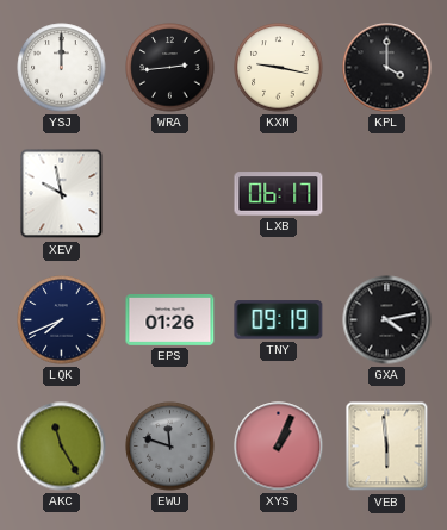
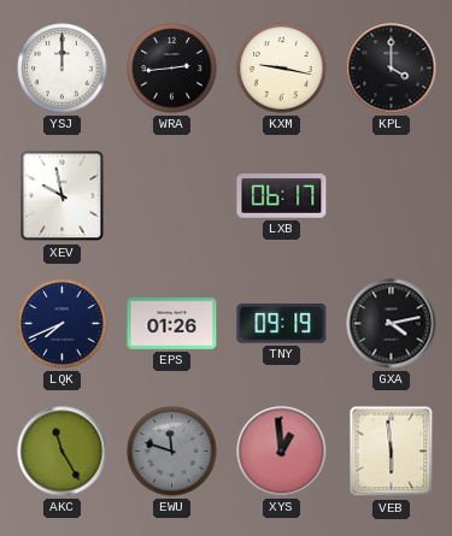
XYS: 1:04 -> 12:59
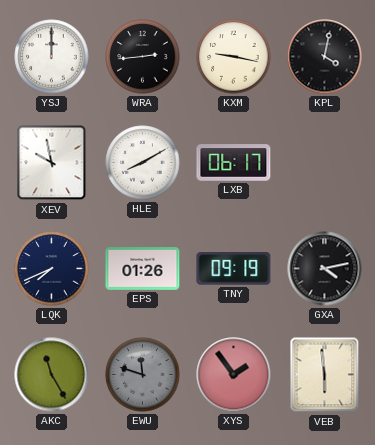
KPL: 4:00 -> 4:02
HLE: none -> 8:10
XYS: 12:59 -> 1:54
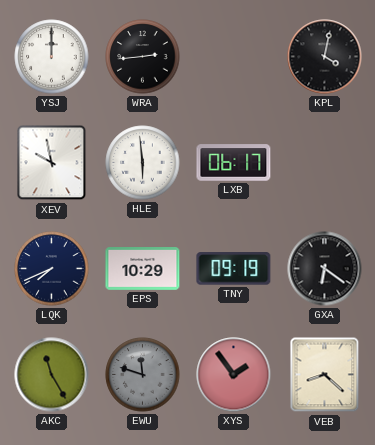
KXM: 9:17 -> none
HLE: 8:10 -> 5:59
EPS: 01:26 -> 10:29
GXA: 4:13 -> 6:21
VEB: 5:59 -> 8:22
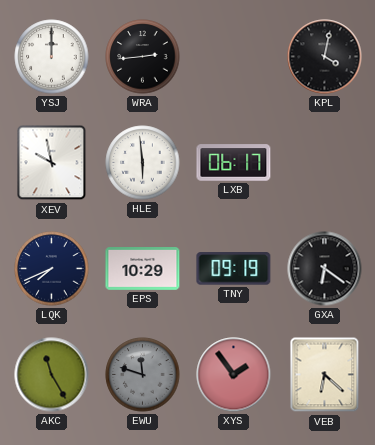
VEB: 8:22 -> 6:22
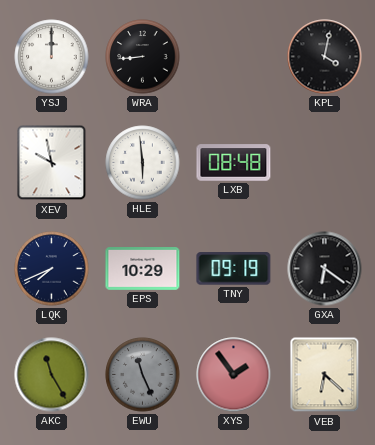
WRA: 2:44 -> 8:44
LXB: 06:17 -> 08:48
EWU: 11:48 -> 11:26
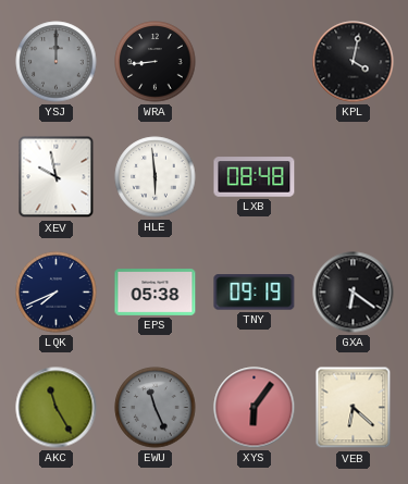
YSJ dial: white -> grey
EPS: 10:29 -> 05:38
XYS: 1:54 -> 6:06
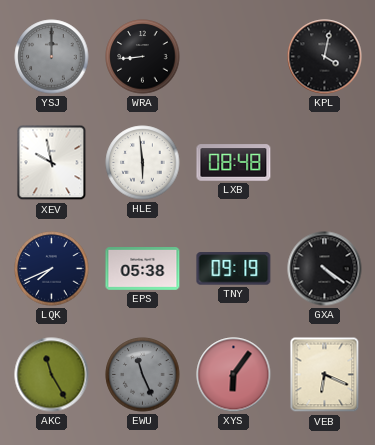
GXA: 6:21 -> 4:21
VEB: 6:22 -> 6:19
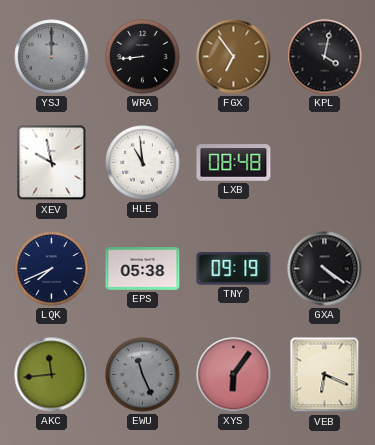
FGX: none -> 6:54
HLE: 5:59 -> 10:59
AKC: 11:25 -> 11:44
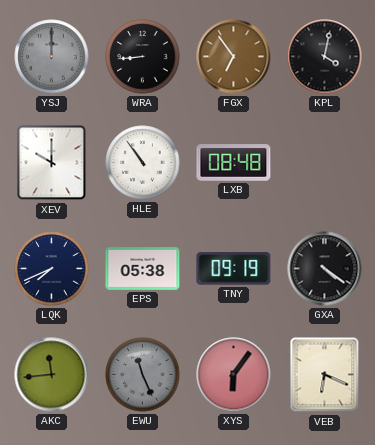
XEV: 9:58 -> 10:00
HLE: 10:59 -> 10:54
